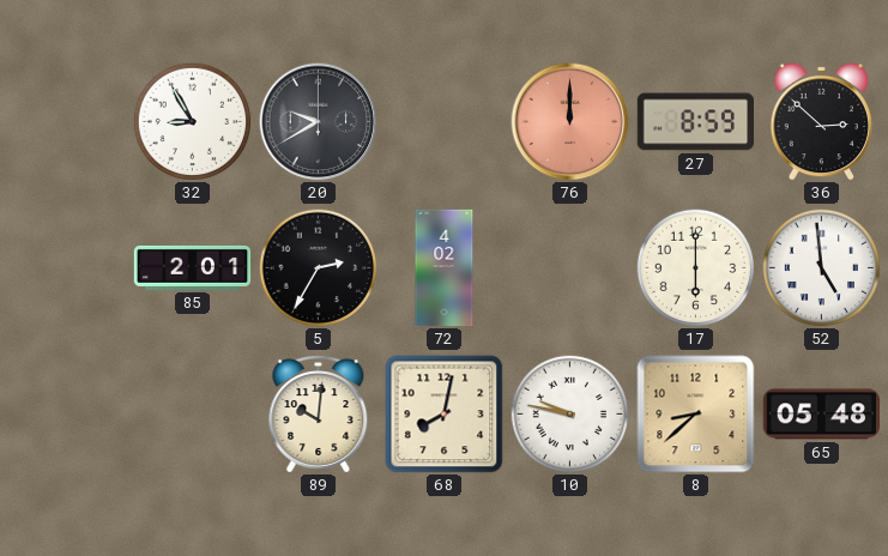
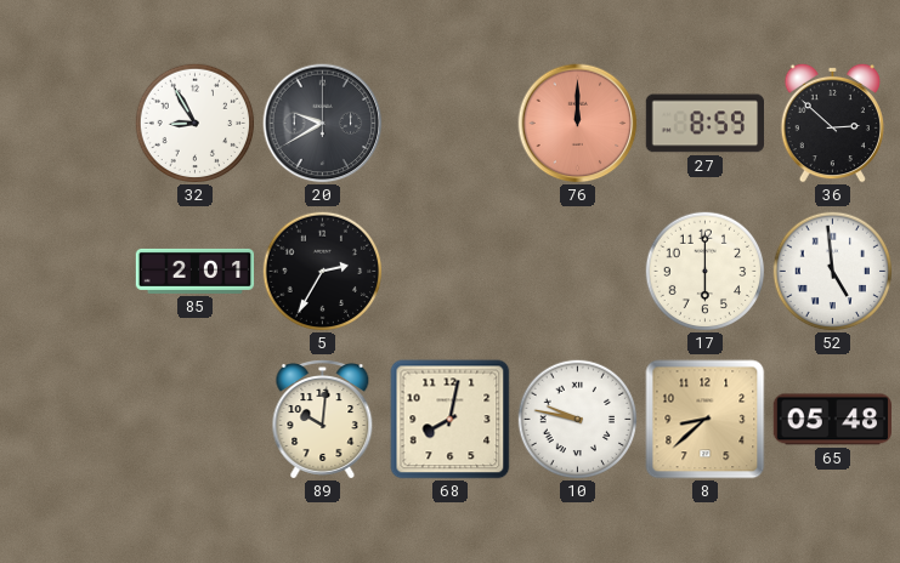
72: 4:02 -> none
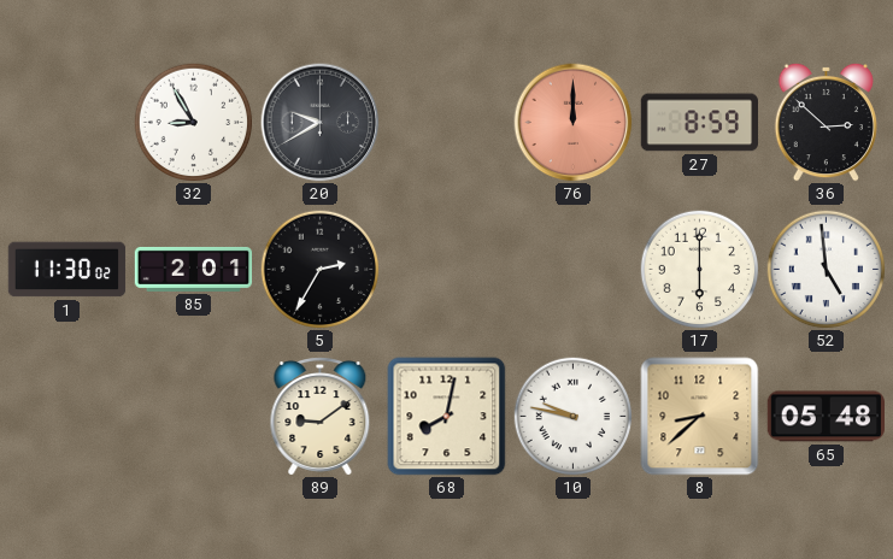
1: none -> 11:30
89: 10:01 -> 9:09
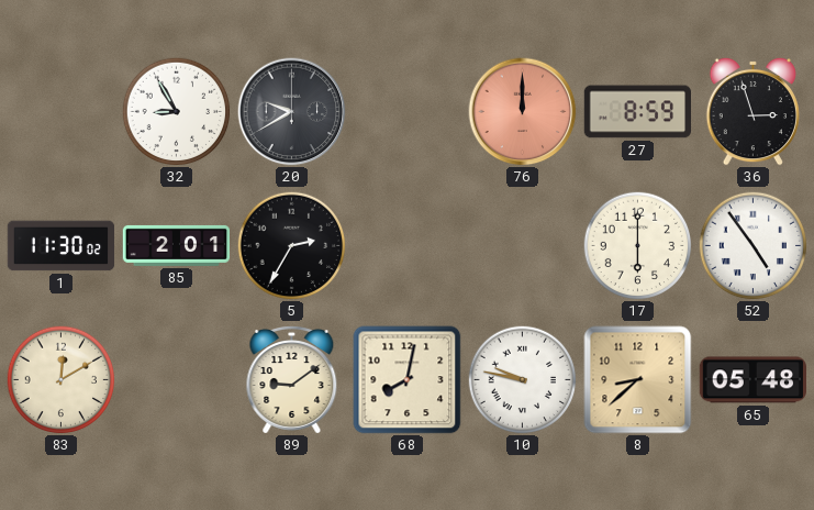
36: 2:52 -> 2:57
52: 4:59 -> 4:54
83: none -> 12:10
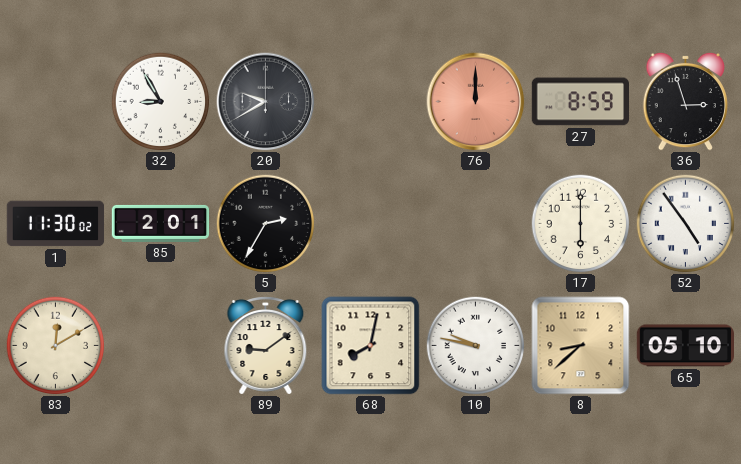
65: 05:48 -> 05:10
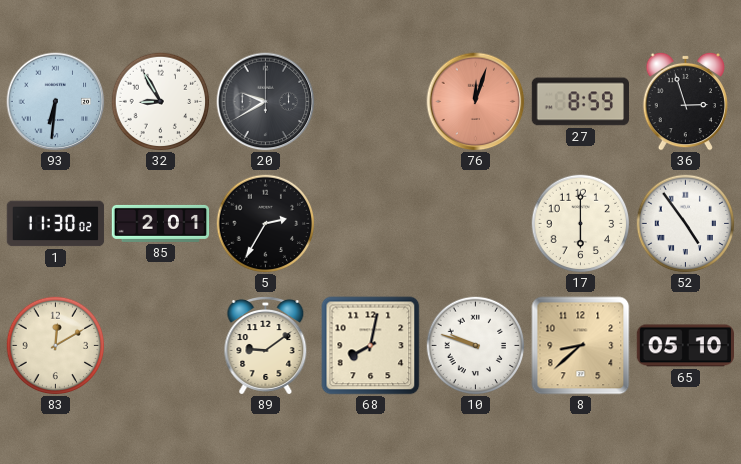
93: none -> 6:31
76: 12:00 -> 12:03
10: 9:47 -> 9:48
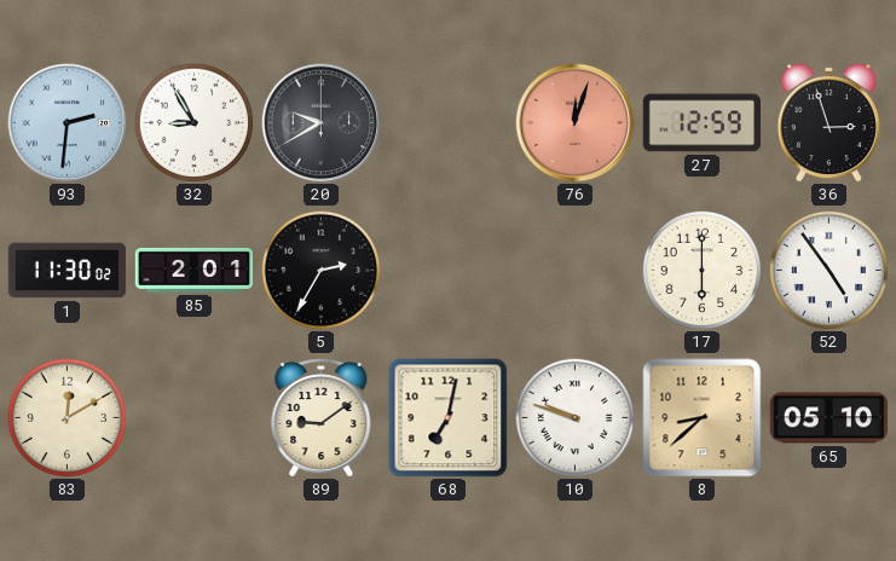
93: 6:31 -> 2:31
27: 8:59 -> 12:59
68: 8:02 -> 7:02
